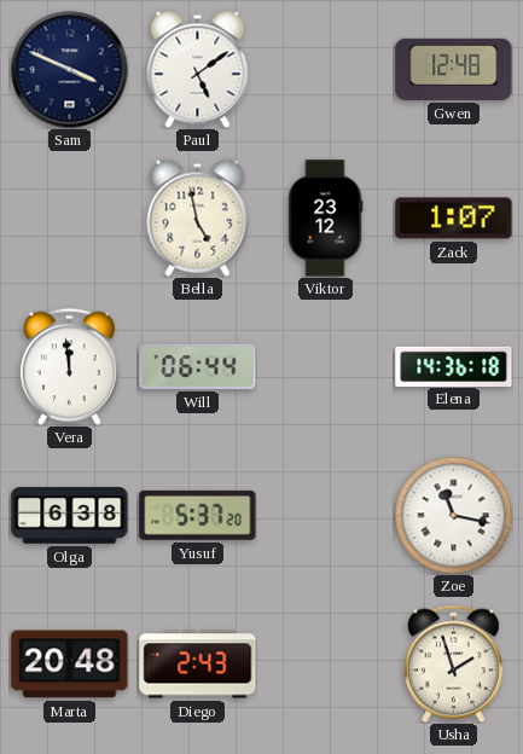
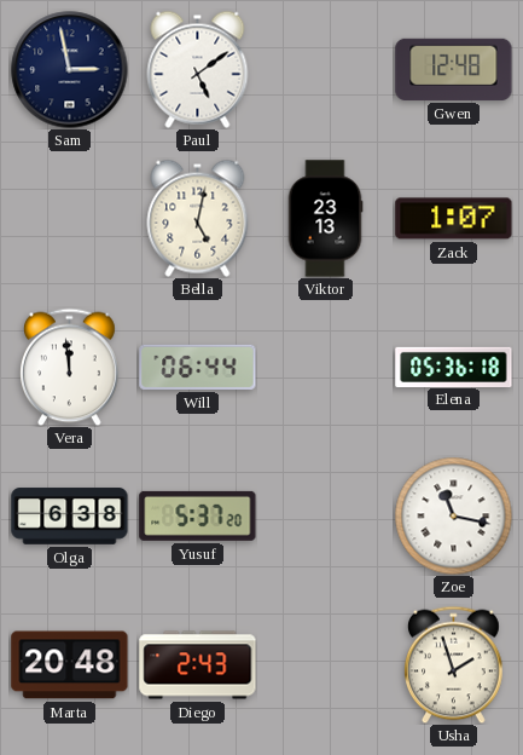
Sam: 3:49 -> 2:58
Bella: 4:58 -> 5:02
Viktor: 23:12 -> 23:13
Elena: 14:36 -> 05:36
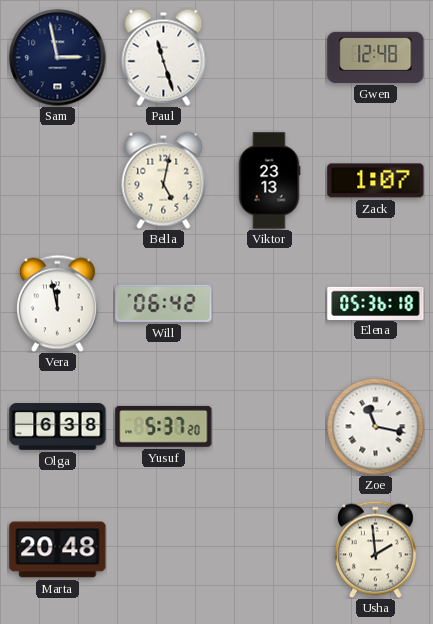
Paul: 5:09 -> 11:27
Vera: 11:59 -> 11:58
Will: 06:44 -> 06:42
Diego: 2:43 -> none
Usha: 1:57 -> 1:59
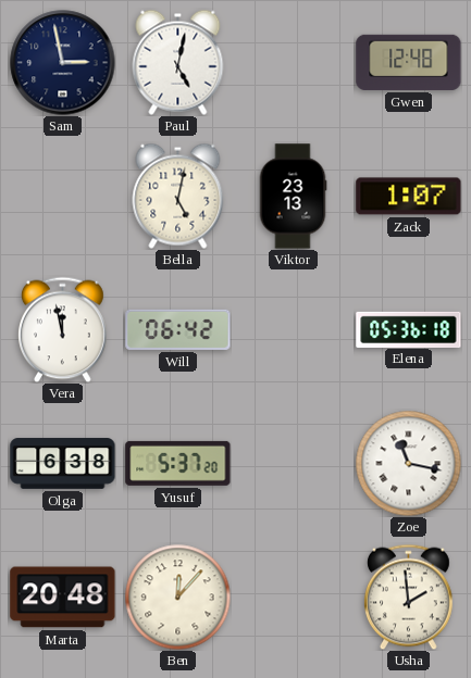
Paul: 11:27 -> 5:02
Ben: none -> 12:07
